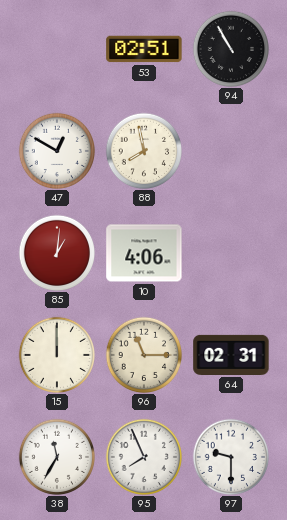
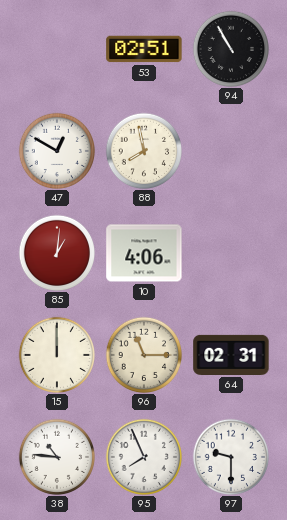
38: 11:35 -> 10:46
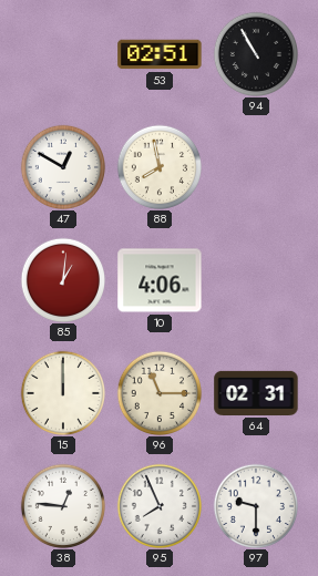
38: 10:46 -> 12:46
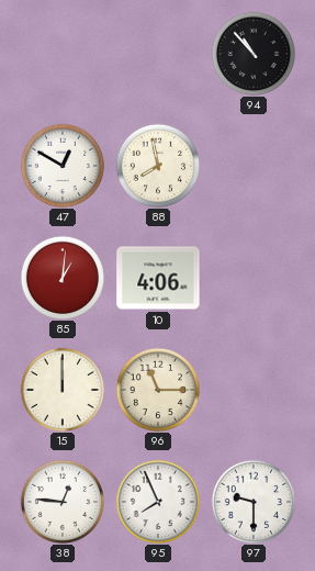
53: 02:51 -> none
94: 10:55 -> 10:53
64: 02:31 -> none
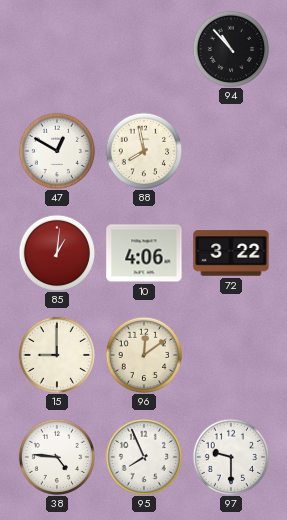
72: none -> 3:22
15: 12:00 -> 9:00
96: 11:15 -> 12:09
38: 12:46 -> 4:46
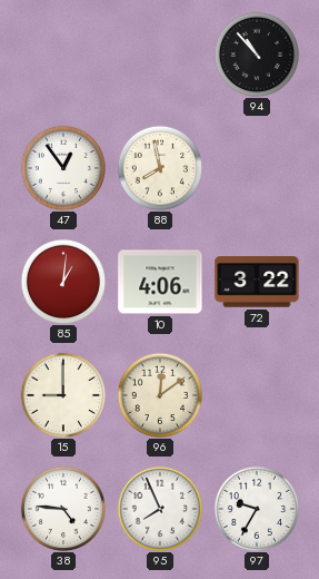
47: 12:50 -> 12:54
97: 9:30 -> 9:35
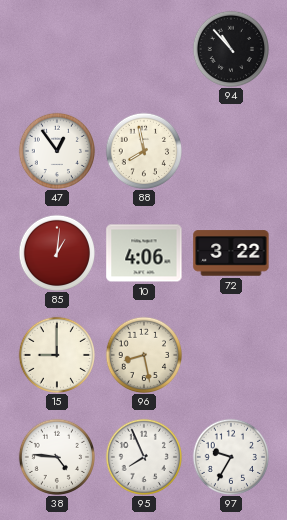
96: 12:09 -> 8:28
